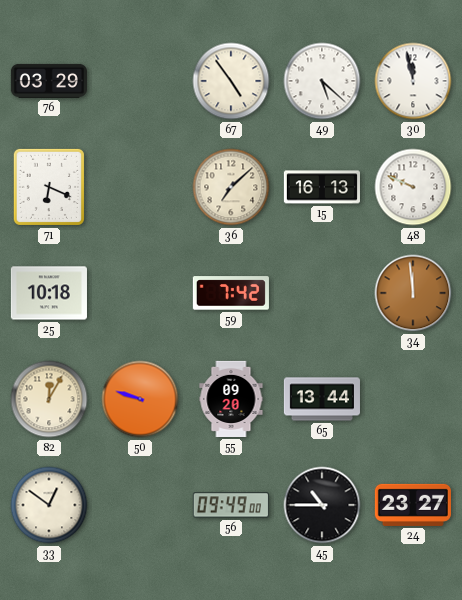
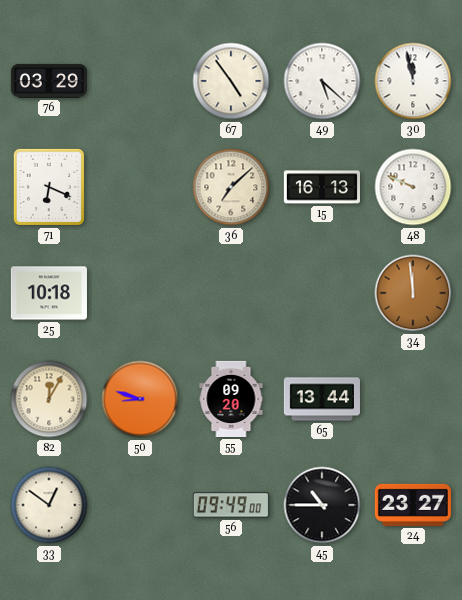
59: 7:42 -> none
50: 9:48 -> 8:48
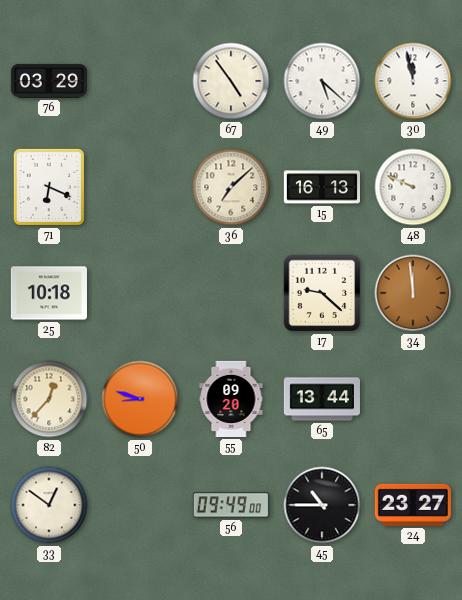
17: none -> 9:22
82: 12:05 -> 12:37
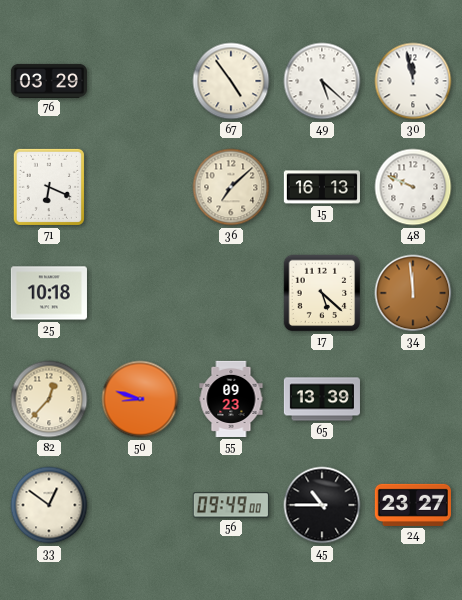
17: 9:22 -> 5:22
55: 09:20 -> 09:23
65: 13:44 -> 13:39
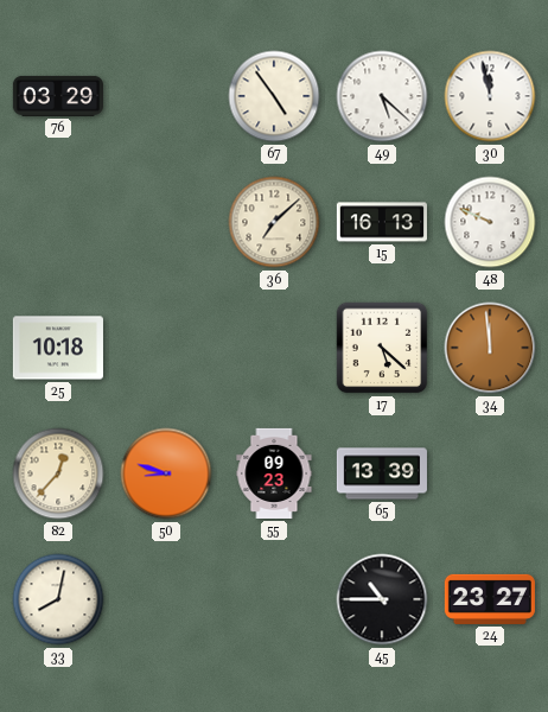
71: 6:19 -> none
33: 12:51 -> 8:02
56: 09:49 -> none
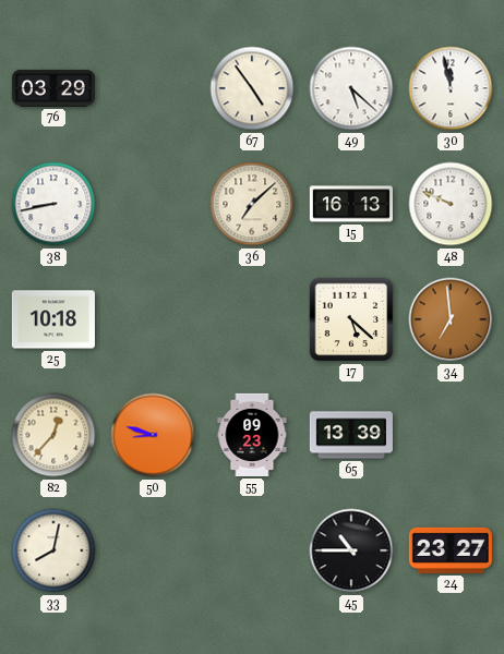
38: none -> 8:43
34: 11:59 -> 6:59
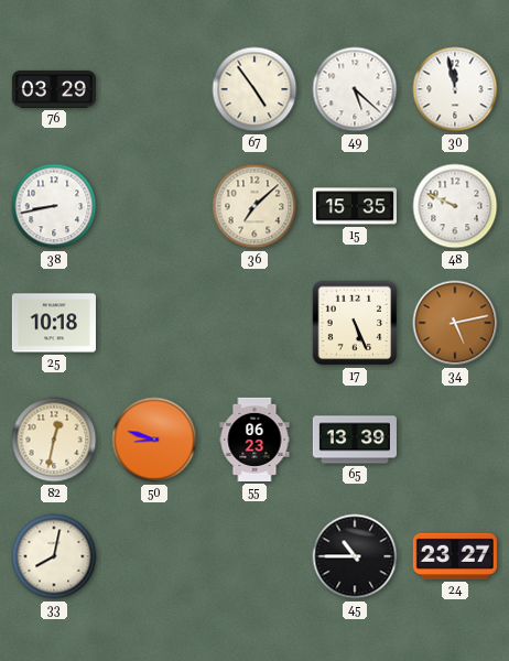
15: 16:13 -> 15:35
17: 5:22 -> 5:26
34: 6:59 -> 5:13
82: 12:37 -> 12:32
55: 09:23 -> 06:23
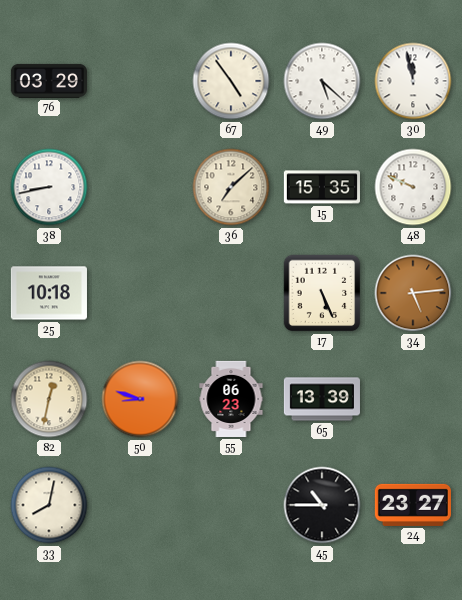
34: 5:13 -> 5:14
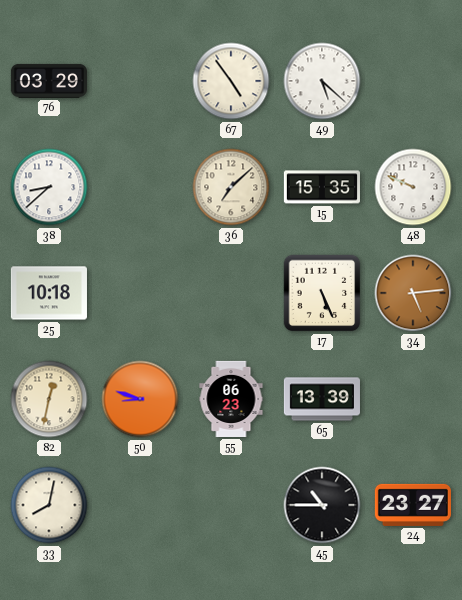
30: 11:58 -> none
38: 8:43 -> 8:38
